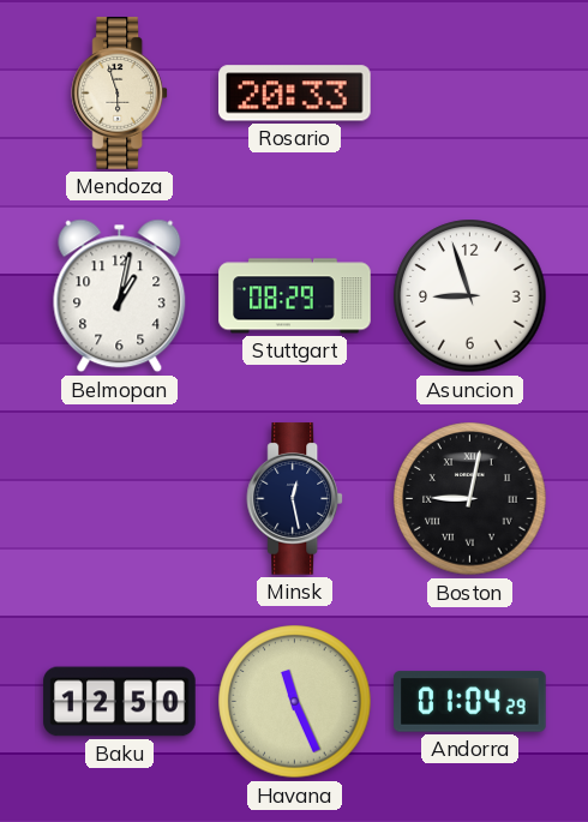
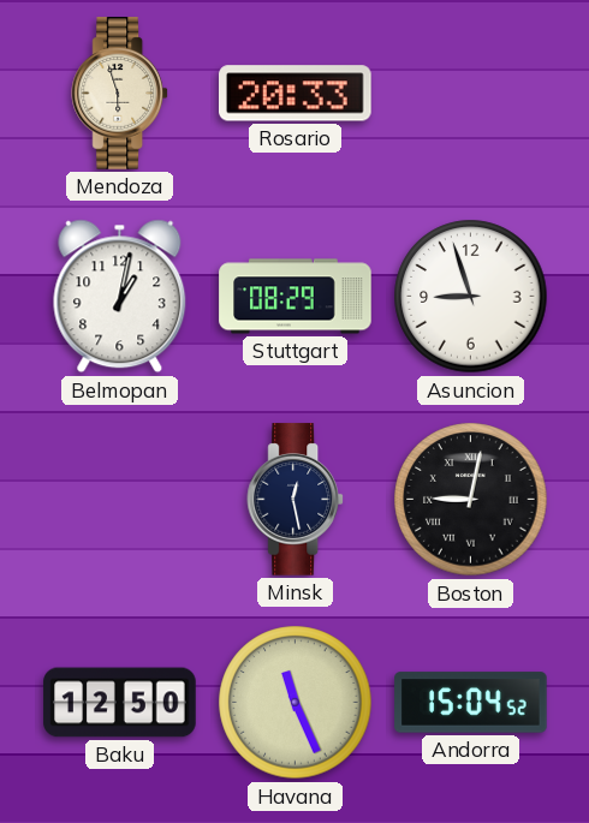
Andorra: 01:04 -> 15:04
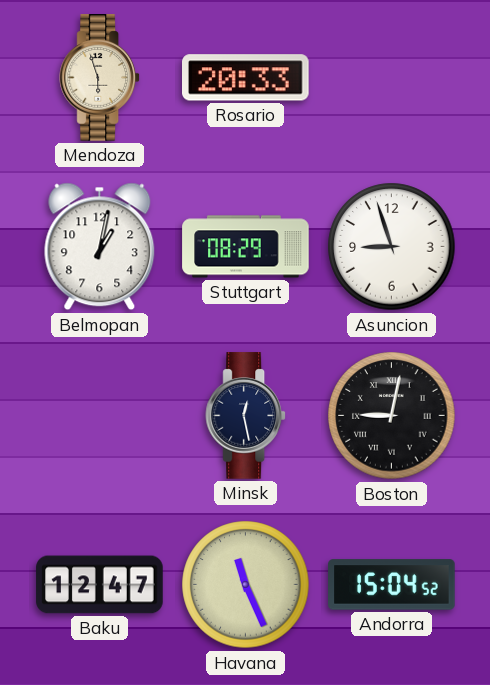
Baku: 12:50 -> 12:47
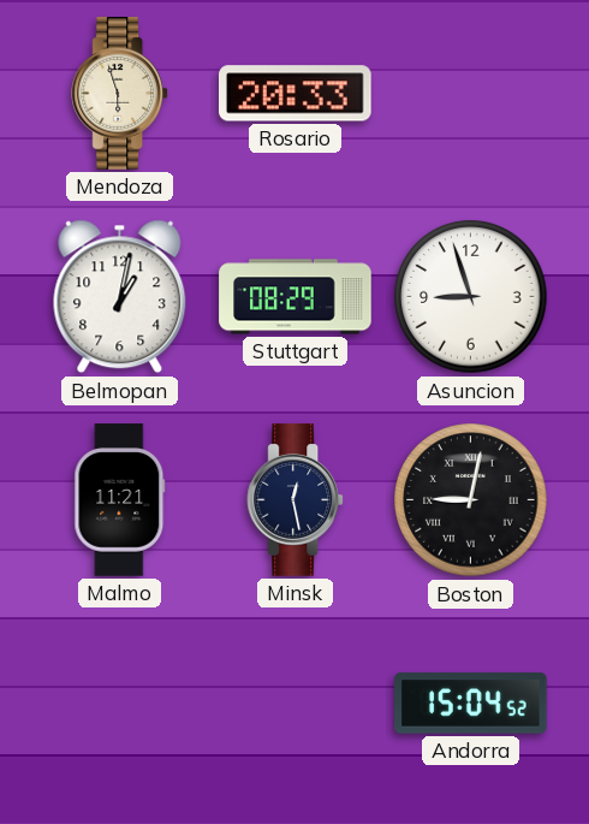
Malmo: none -> 11:21
Baku: 12:47 -> none
Havana: 11:26 -> none
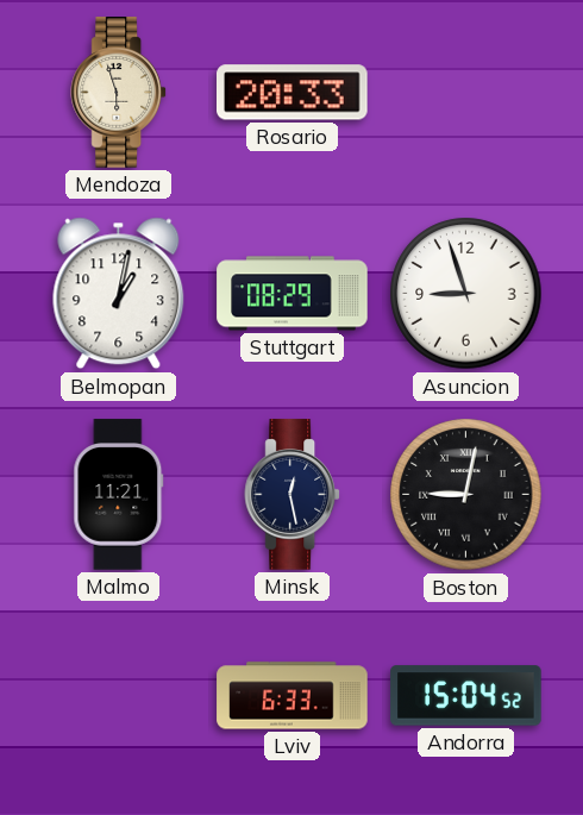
Lviv: none -> 6:33
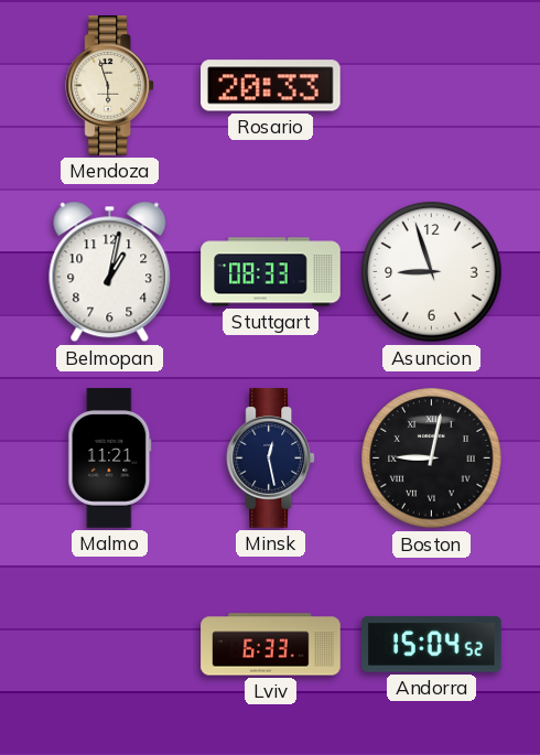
Stuttgart: 08:29 -> 08:33
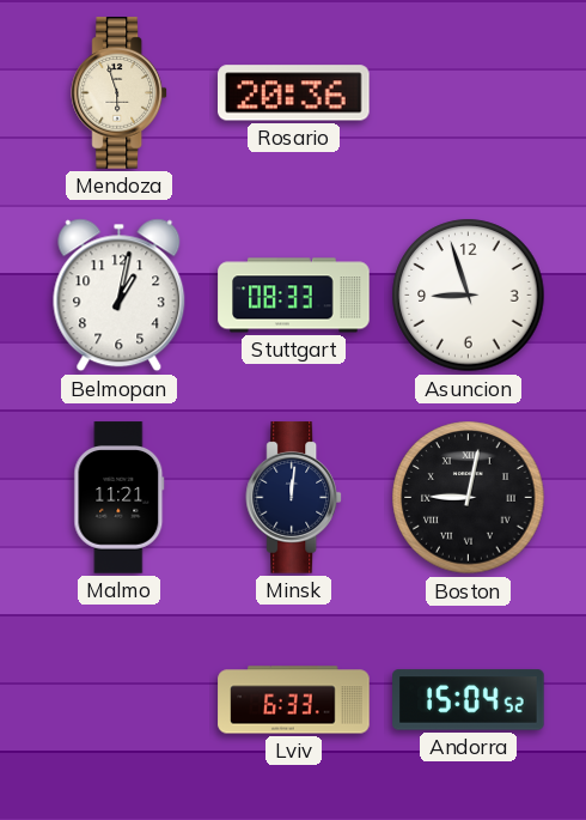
Rosario: 20:33 -> 20:36
Minsk: 12:28 -> 12:01
